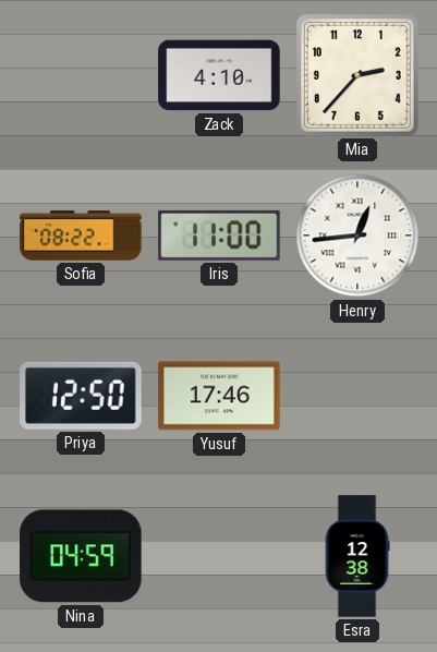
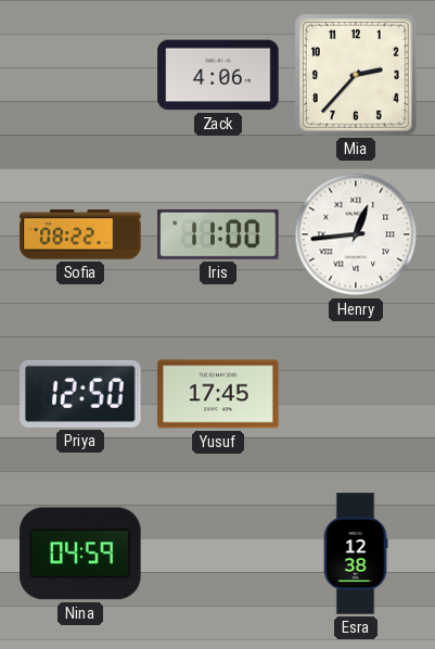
Zack: 4:10 -> 4:06
Yusuf: 17:46 -> 17:45
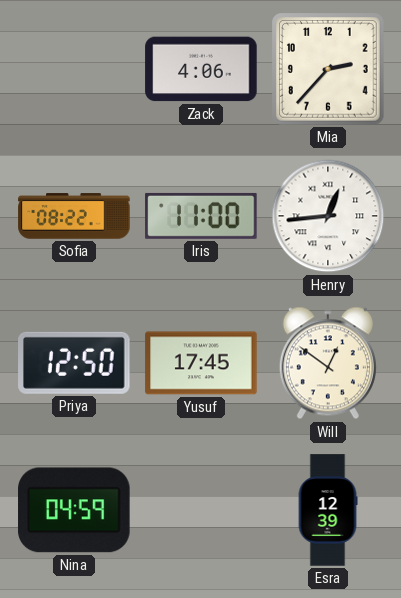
Will: none -> 12:51
Esra: 12:38 -> 12:39
